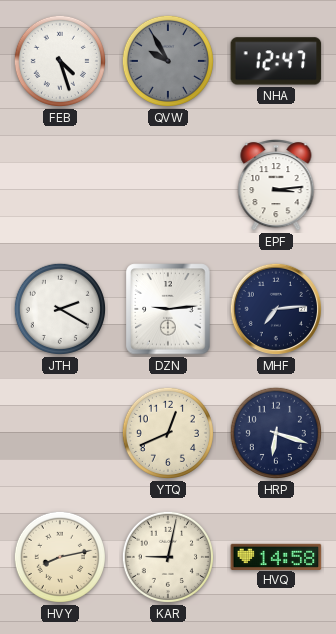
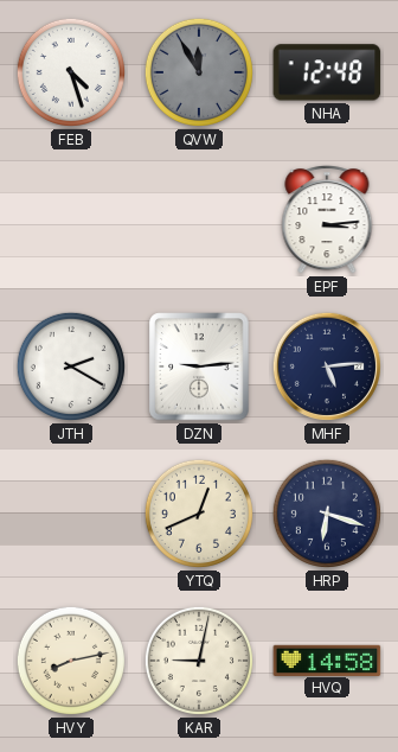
QVW: 9:55 -> 11:55
NHA: 12:47 -> 12:48
MHF: 7:14 -> 5:14
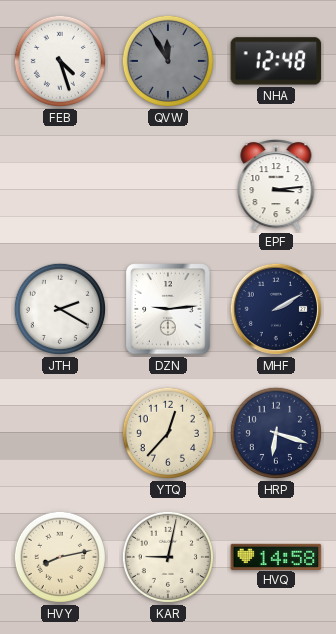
MHF: 5:14 -> 2:10
YTQ: 12:41 -> 12:37
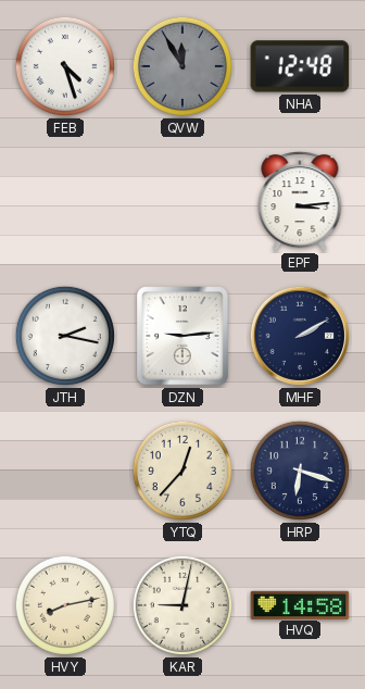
JTH: 2:20 -> 2:17
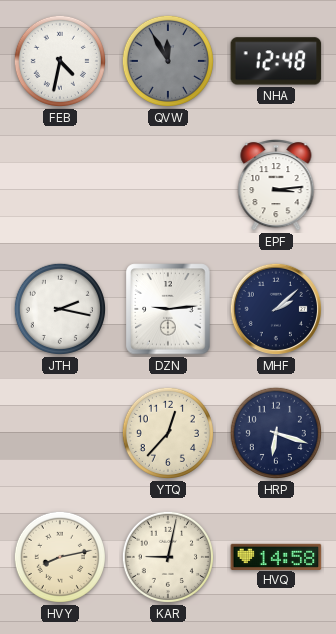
FEB: 4:27 -> 4:32
MHF: 2:10 -> 2:08
